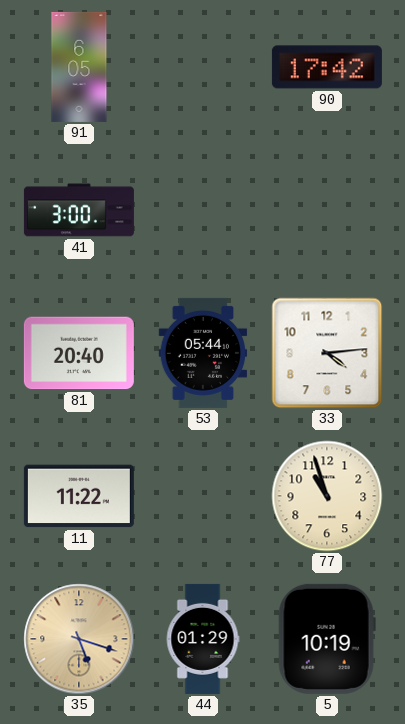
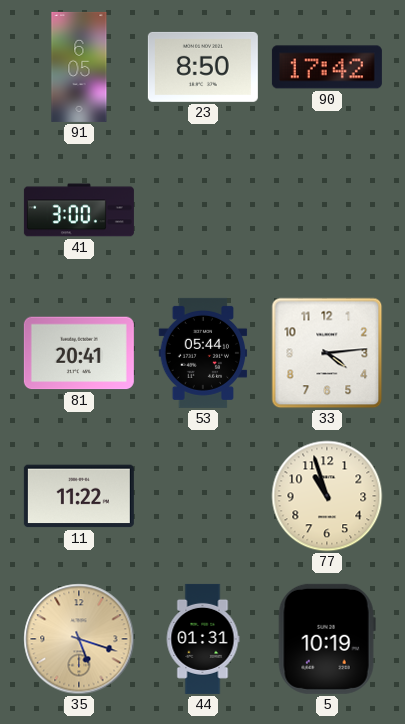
23: none -> 8:50
81: 20:40 -> 20:41
44: 01:29 -> 01:31
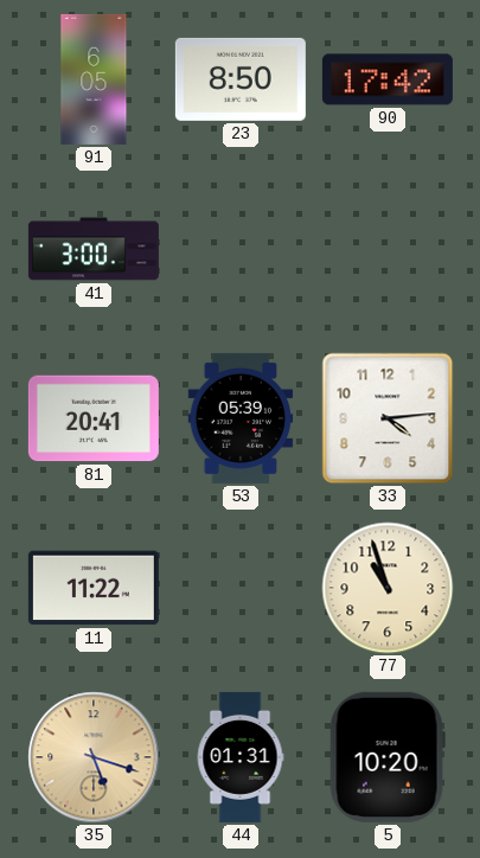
53: 05:44 -> 05:39
5: 10:19 -> 10:20
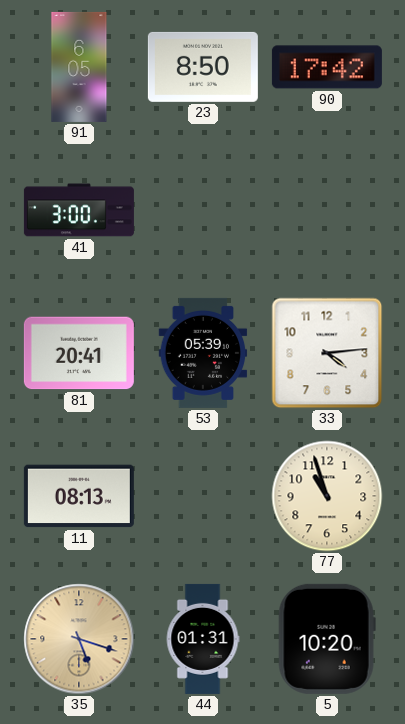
11: 11:22 -> 08:13
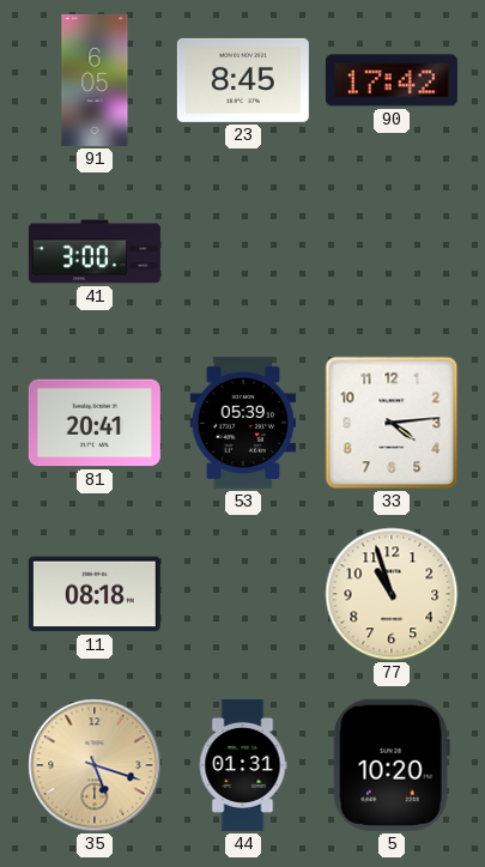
23: 8:50 -> 8:45
11: 08:13 -> 08:18
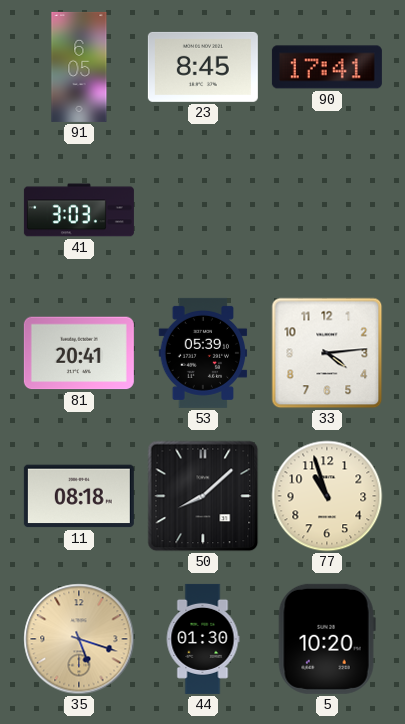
90: 17:42 -> 17:41
41: 3:00 -> 3:03
50: none -> 8:08
44: 01:31 -> 01:30
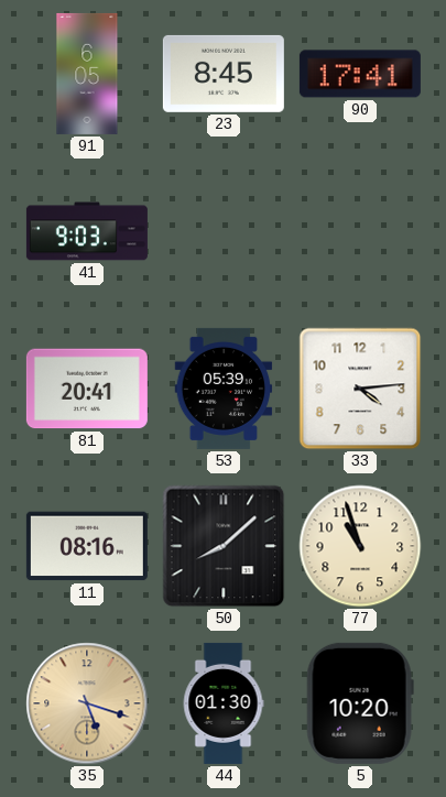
41: 3:03 -> 9:03
11: 08:18 -> 08:16
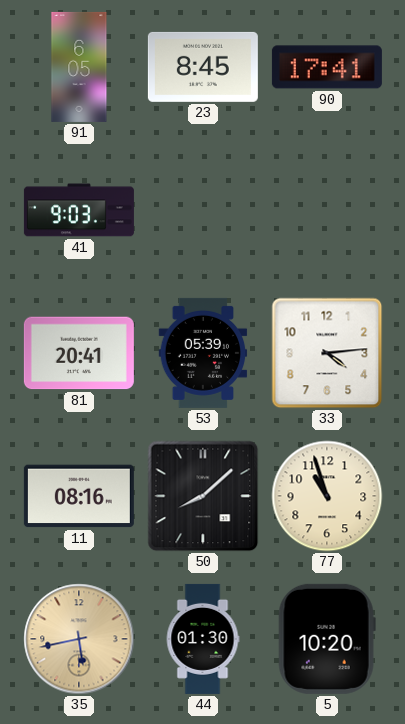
35: 5:18 -> 5:43
